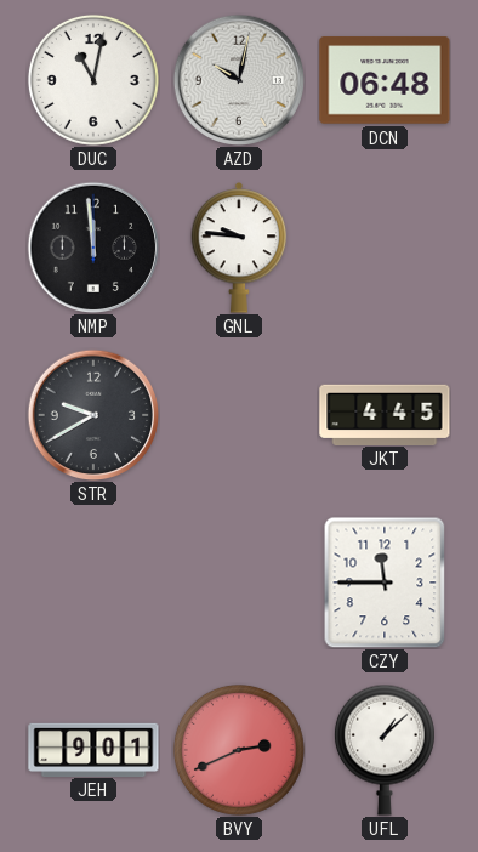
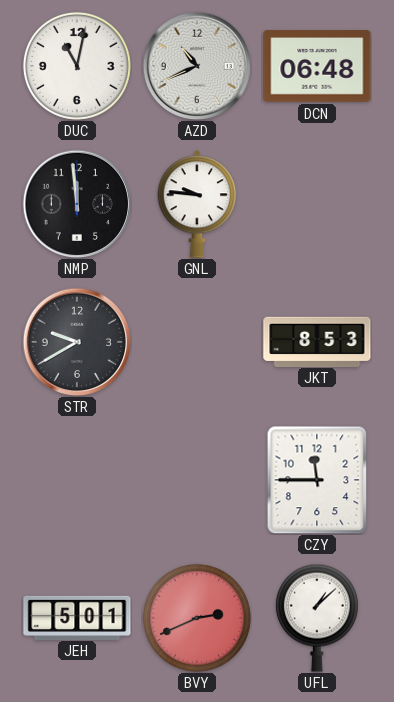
AZD: 10:02 -> 10:41
JKT: 4:45 -> 8:53
JEH: 9:01 -> 5:01
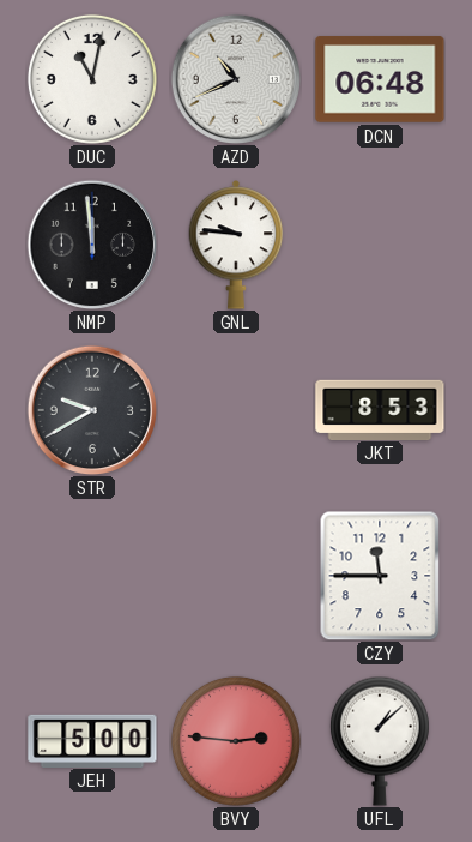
JEH: 5:01 -> 5:00
BVY: 2:41 -> 2:46
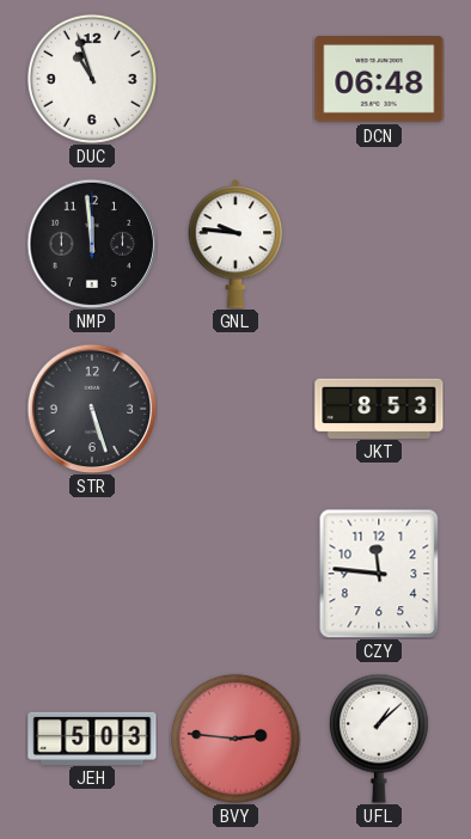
DUC: 11:02 -> 10:57
AZD: 10:41 -> none
STR: 9:40 -> 5:27
CZY: 11:45 -> 11:46
JEH: 5:00 -> 5:03
